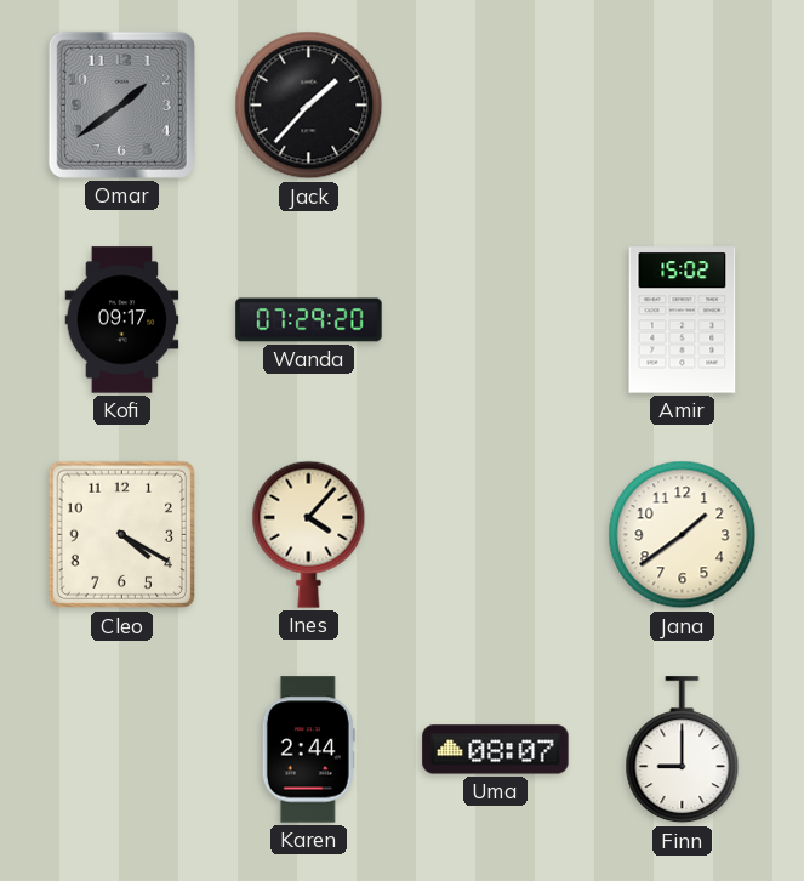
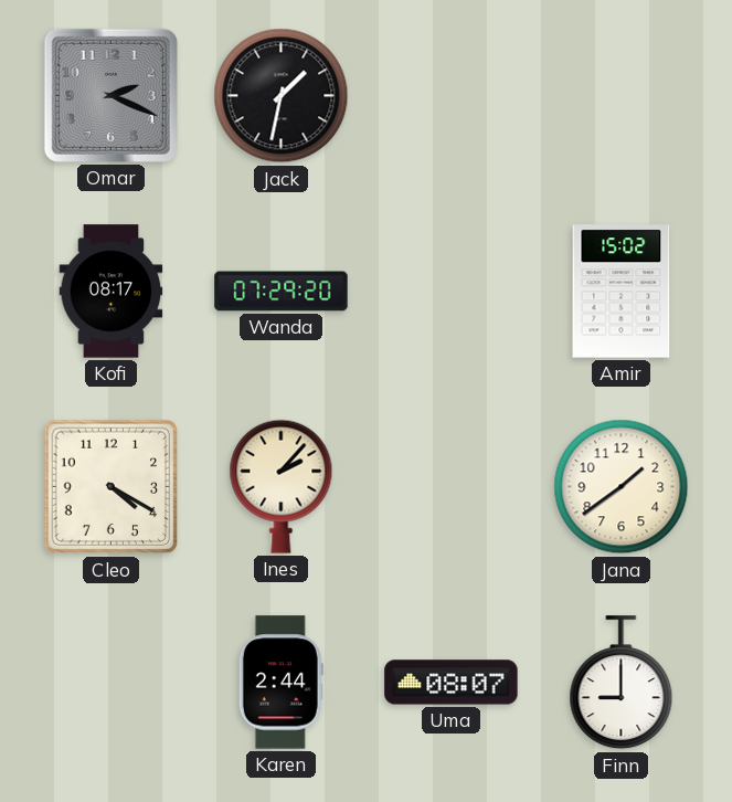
Omar: 1:39 -> 2:19
Jack: 1:37 -> 1:32
Kofi: 09:17 -> 08:17
Ines: 4:07 -> 2:07
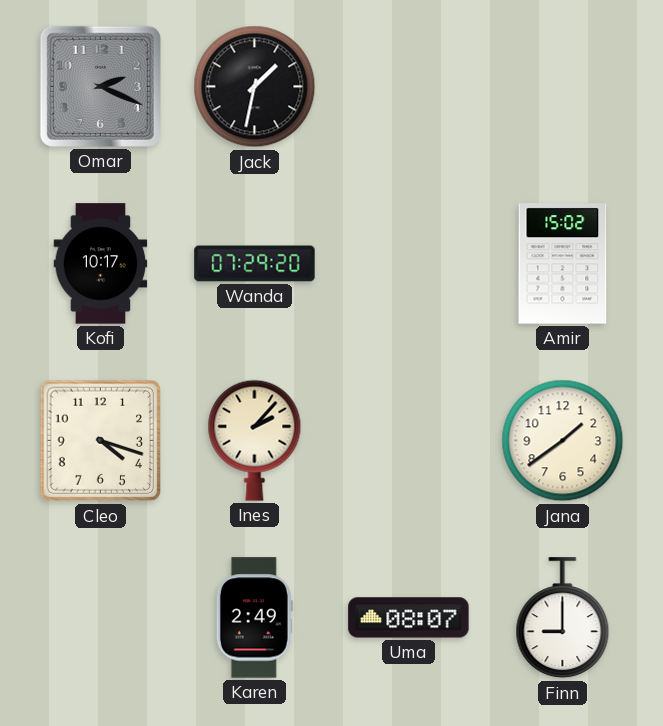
Kofi: 08:17 -> 10:17
Cleo: 4:20 -> 4:18
Karen: 2:44 -> 2:49
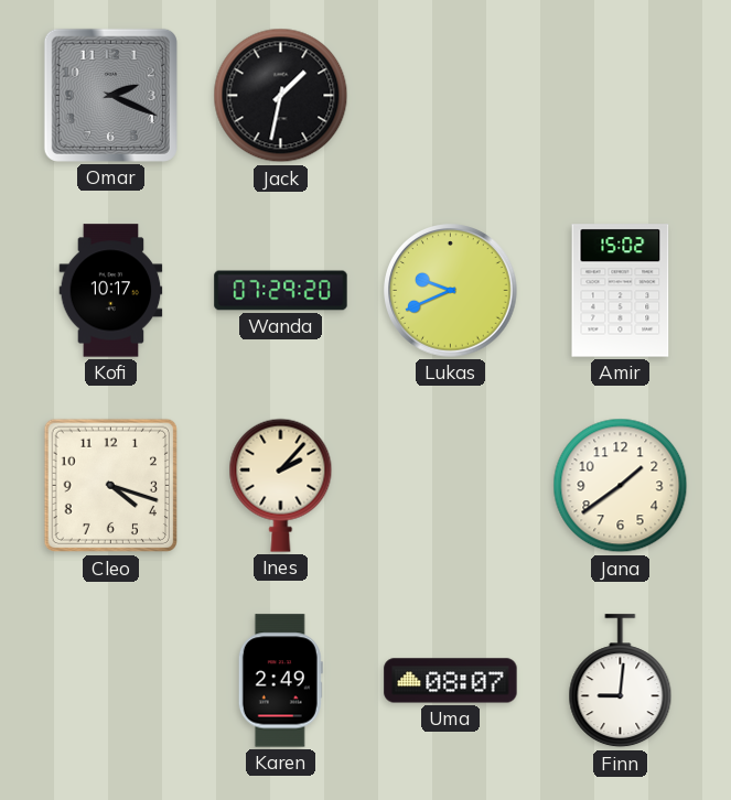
Lukas: none -> 9:41
Finn: 9:00 -> 9:01
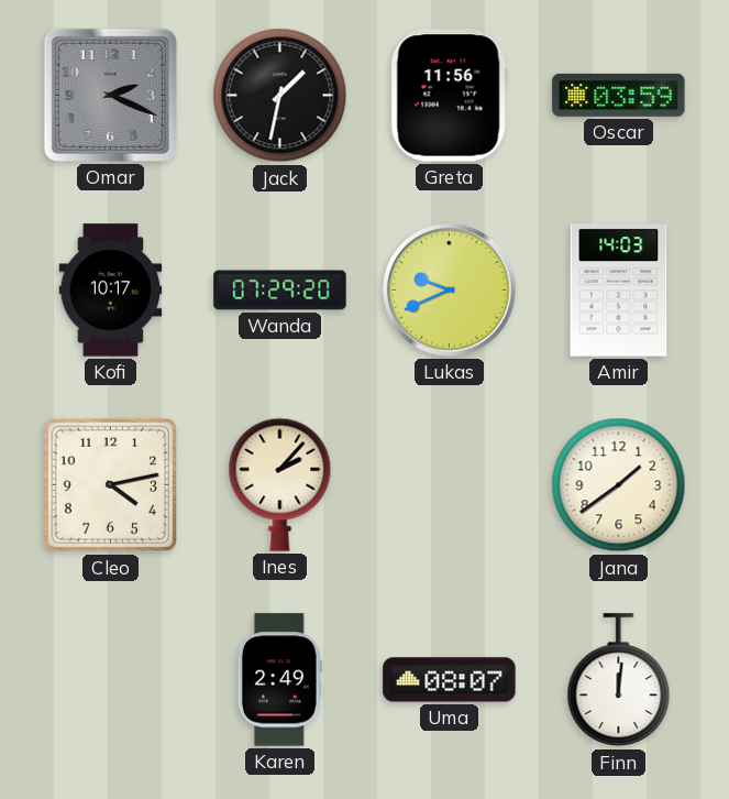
Greta: none -> 11:56
Oscar: none -> 03:59
Amir: 15:02 -> 14:03
Cleo: 4:18 -> 4:13
Finn: 9:01 -> 12:01
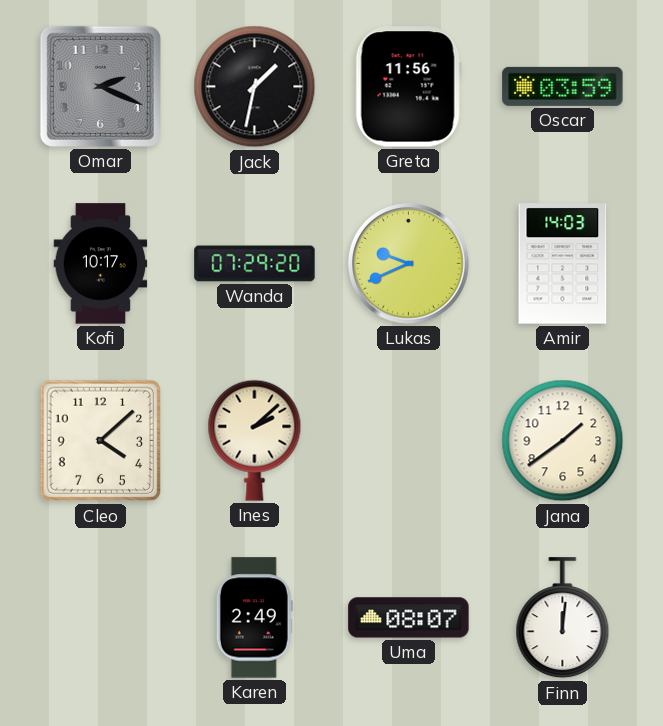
Cleo: 4:13 -> 4:08
Ines: 2:07 -> 2:08
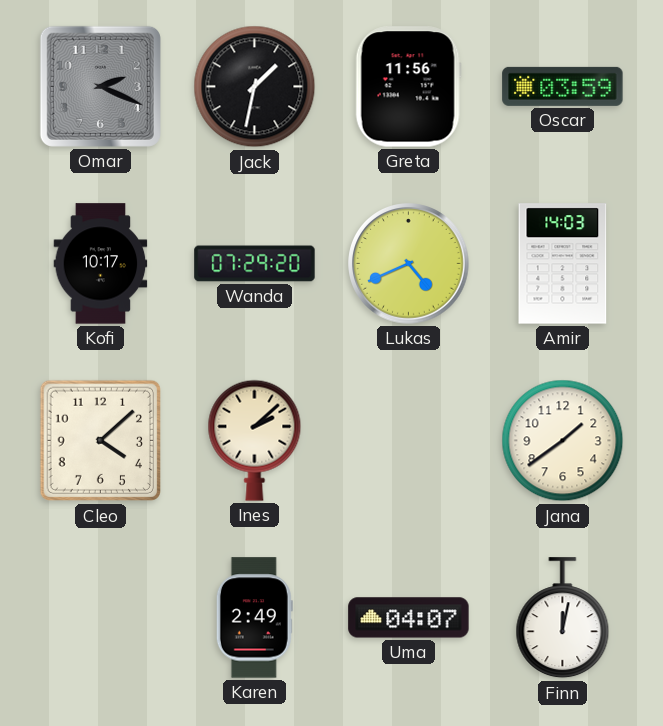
Lukas: 9:41 -> 4:41
Uma: 08:07 -> 04:07
Finn: 12:01 -> 12:02
